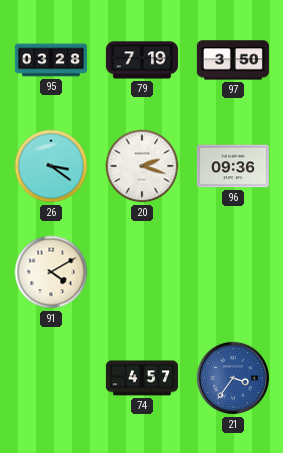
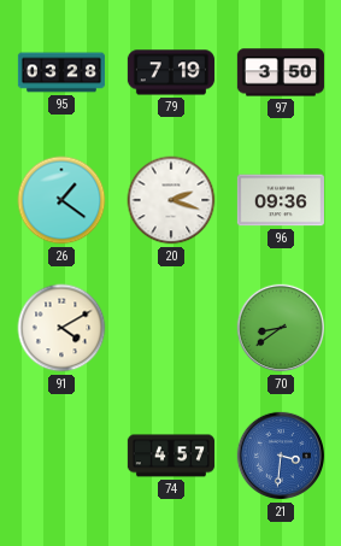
26: 3:21 -> 1:21
70: none -> 8:39
21: 3:36 -> 3:31
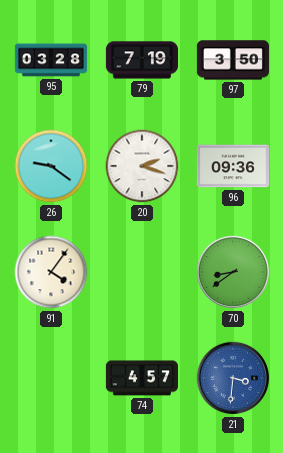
26: 1:21 -> 9:21
91: 4:10 -> 4:06
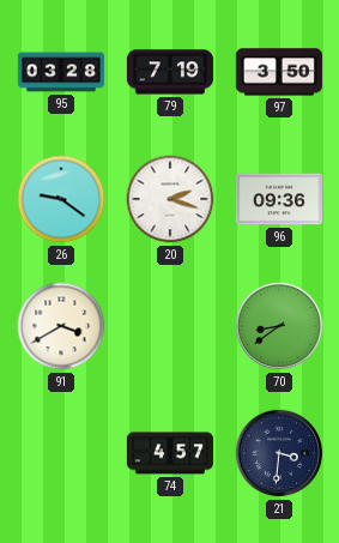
91: 4:06 -> 3:40
21 dial: blue -> navy
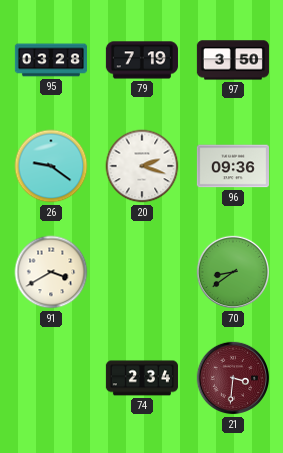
74: 4:57 -> 2:34
21 dial: navy -> burgundy
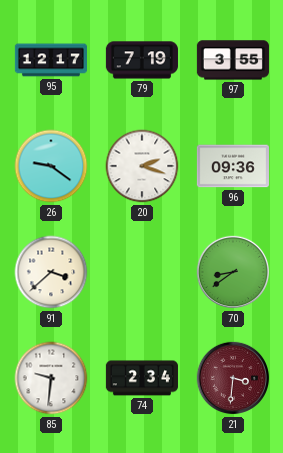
95: 03:28 -> 12:17
97: 3:50 -> 3:55
91: 3:40 -> 3:38
85: none -> 9:31
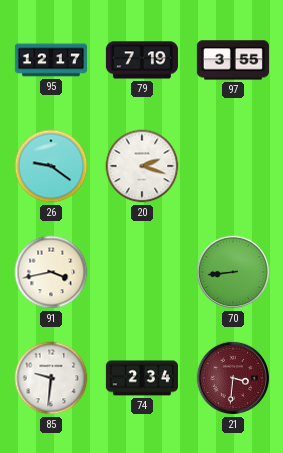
96: 09:36 -> none
91: 3:38 -> 3:43
70: 8:39 -> 8:44
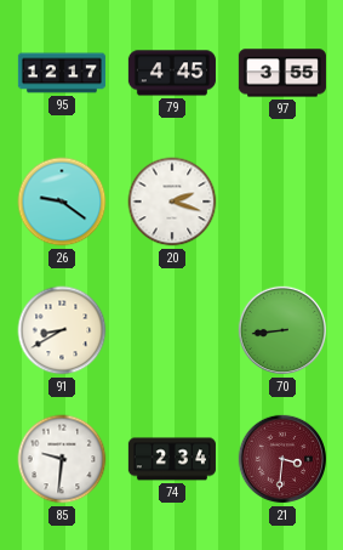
79: 7:19 -> 4:45
91: 3:43 -> 8:40
